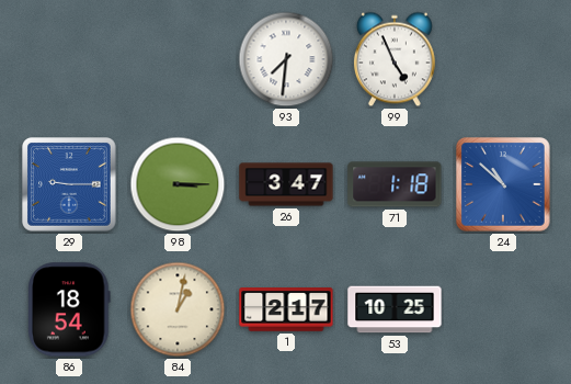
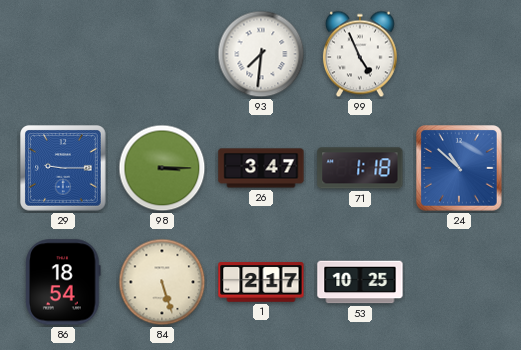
84: 1:02 -> 5:27
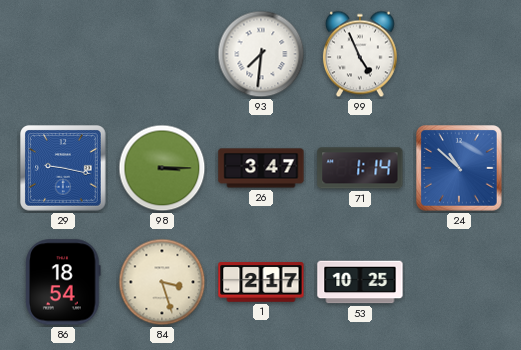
29: 9:15 -> 9:17
71: 1:18 -> 1:14
84: 5:27 -> 3:27
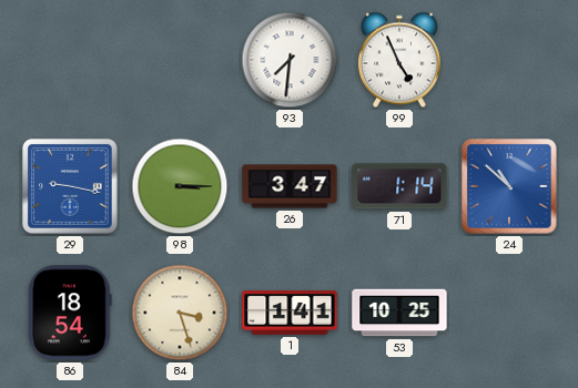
1: 2:17 -> 1:41
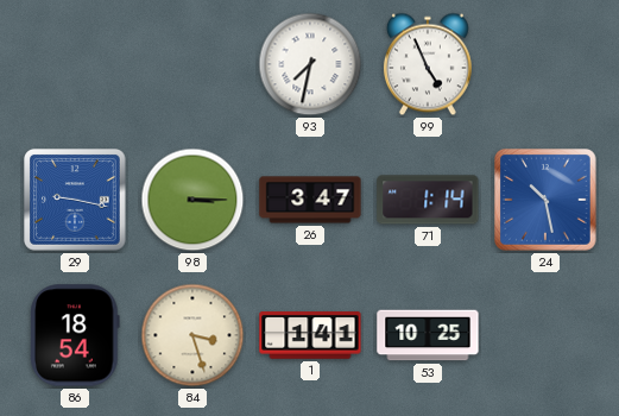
93: 7:31 -> 7:32
24: 10:52 -> 10:28
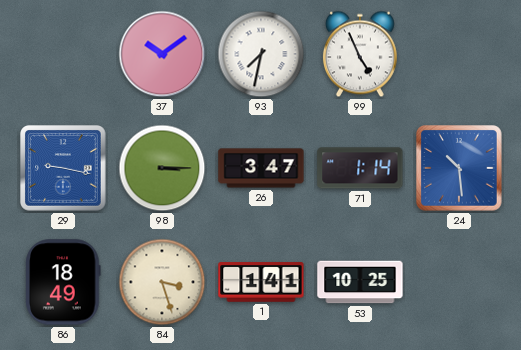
37: none -> 10:09
24: 10:28 -> 10:29
86: 18:54 -> 18:49
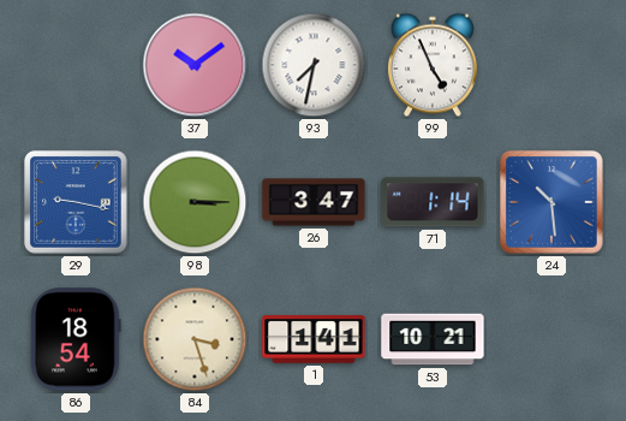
86: 18:49 -> 18:54
53: 10:25 -> 10:21
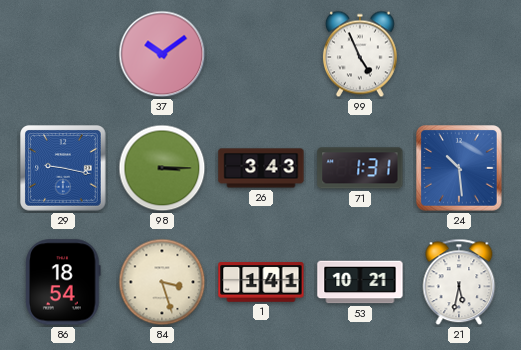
93: 7:32 -> none
26: 3:47 -> 3:43
71: 1:14 -> 1:31
21: none -> 5:32
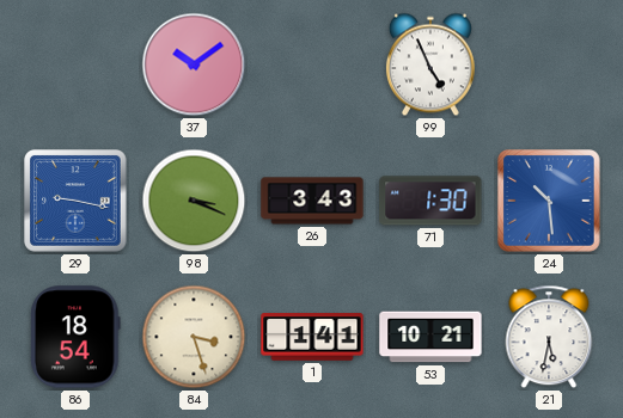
98: 3:15 -> 3:19
71: 1:31 -> 1:30
